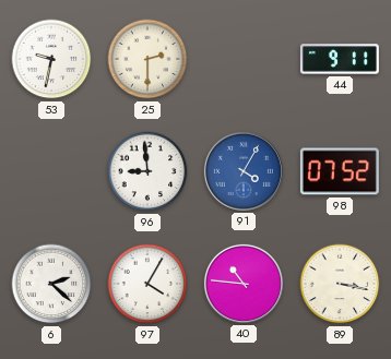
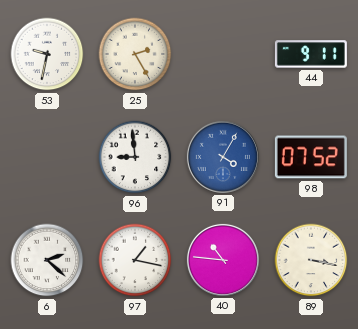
25: 2:30 -> 2:25
97: 4:05 -> 1:17
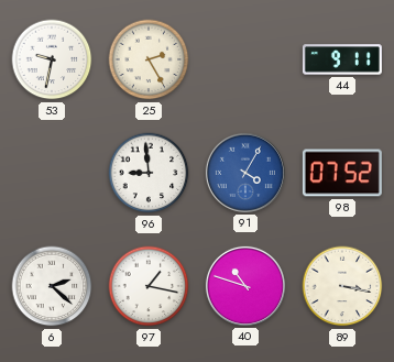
40: 10:46 -> 10:48
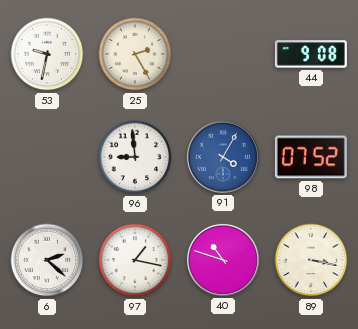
44: 9:11 -> 9:08
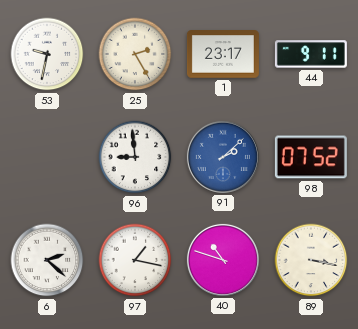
1: none -> 23:17
44: 9:08 -> 9:11
91: 4:05 -> 2:08
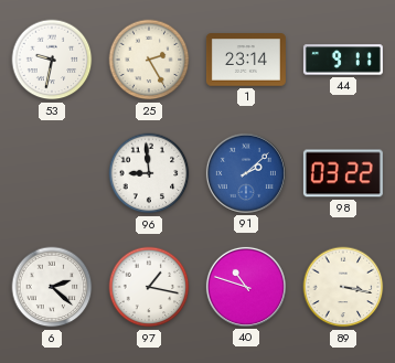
1: 23:17 -> 23:14
98: 07:52 -> 03:22
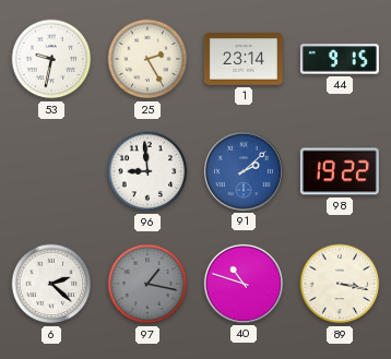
44: 9:11 -> 9:15
98: 03:22 -> 19:22
97 dial: white -> grey
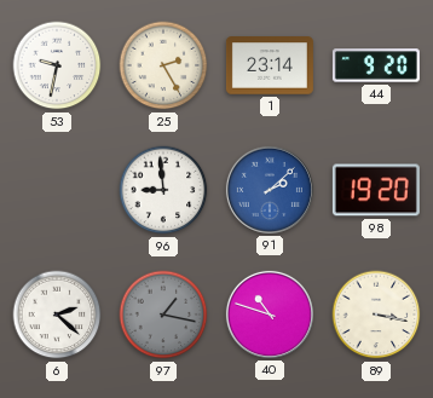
44: 9:15 -> 9:20
98: 19:22 -> 19:20
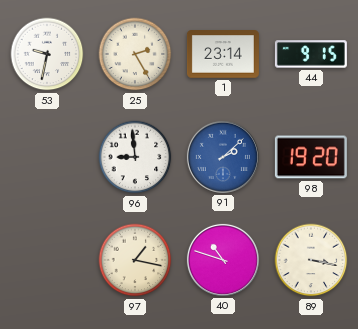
44: 9:20 -> 9:15
6: 2:22 -> none
97 dial: grey -> cream
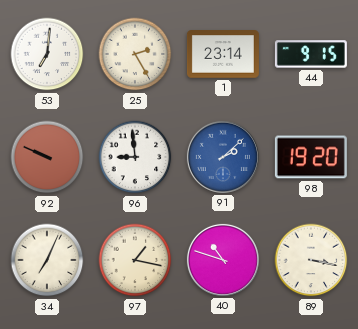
53: 9:32 -> 7:01
92: none -> 9:49
34: none -> 7:04
